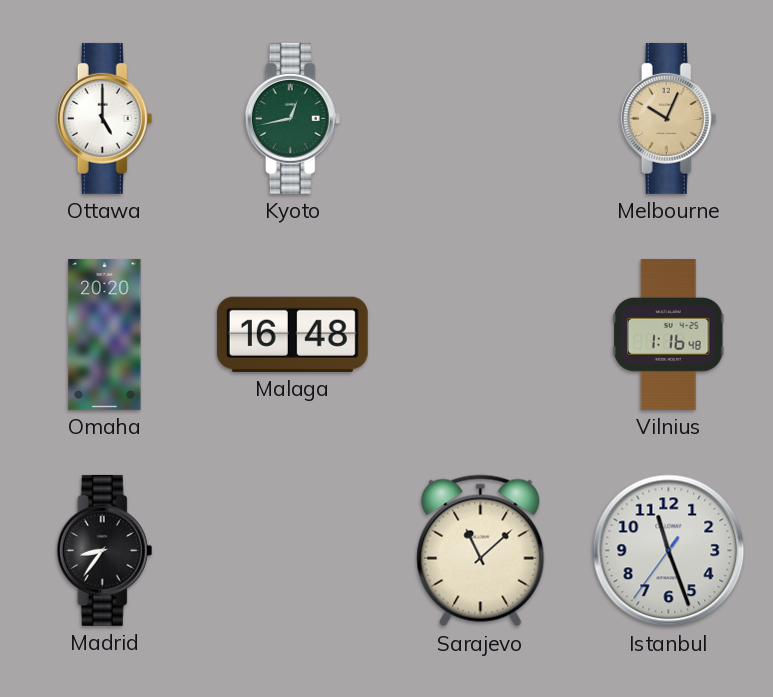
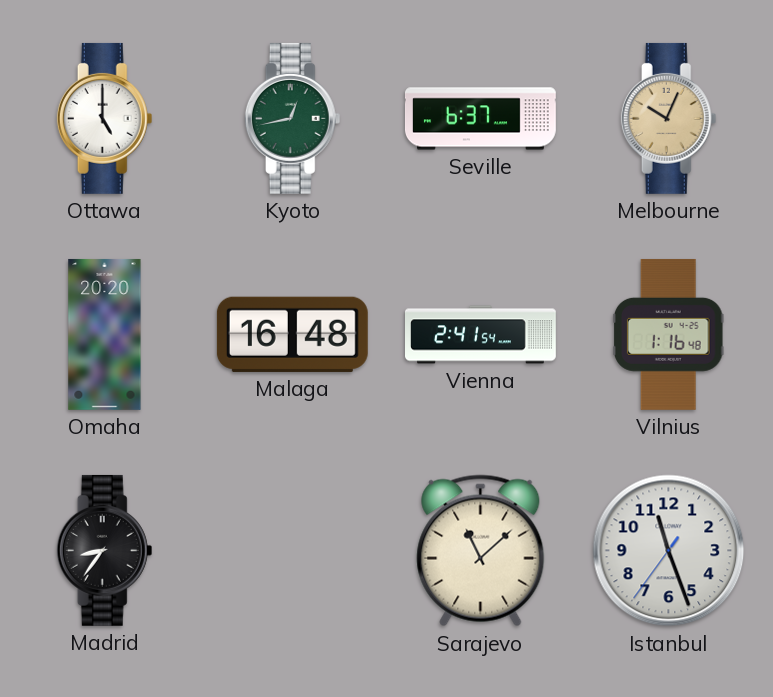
Seville: none -> 6:37
Vienna: none -> 2:41
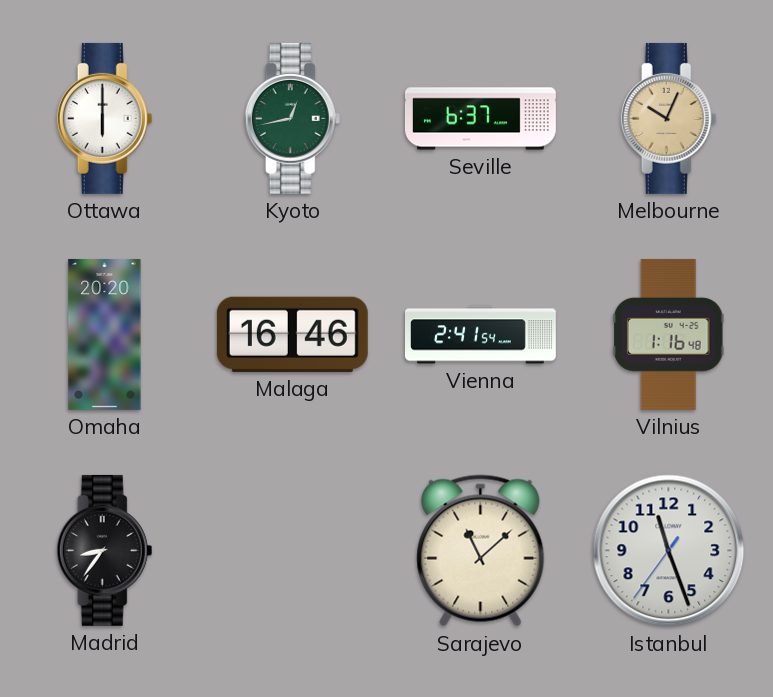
Ottawa: 5:00 -> 6:00
Malaga: 16:48 -> 16:46
